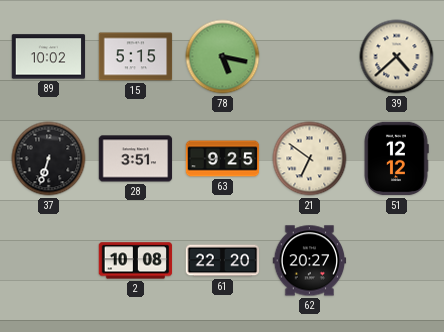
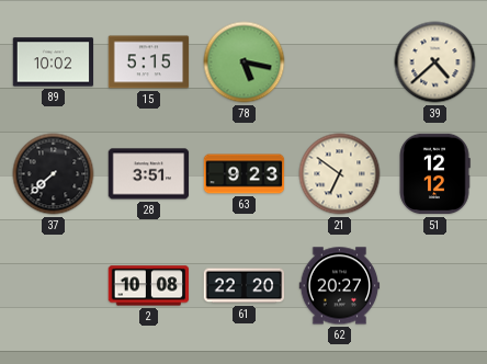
37: 6:33 -> 7:38
63: 9:25 -> 9:23
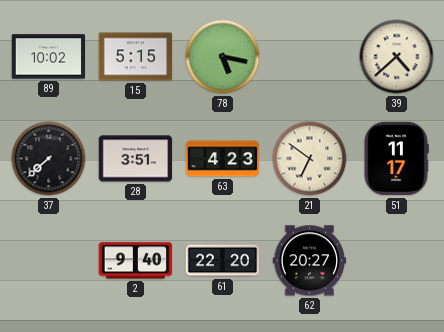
63: 9:23 -> 4:23
51: 12:12 -> 11:17
2: 10:08 -> 9:40
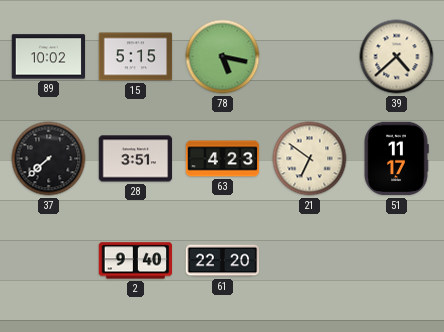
62: 20:27 -> none
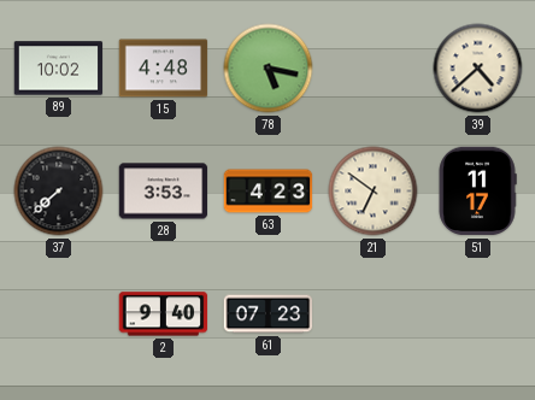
15: 5:15 -> 4:48
28: 3:51 -> 3:53
61: 22:20 -> 07:23
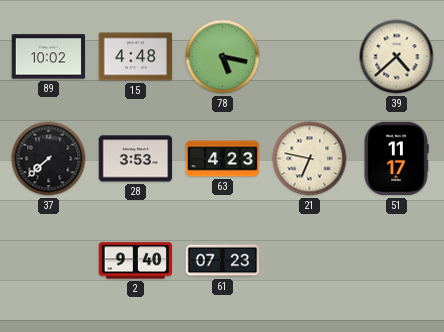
21: 6:51 -> 6:47
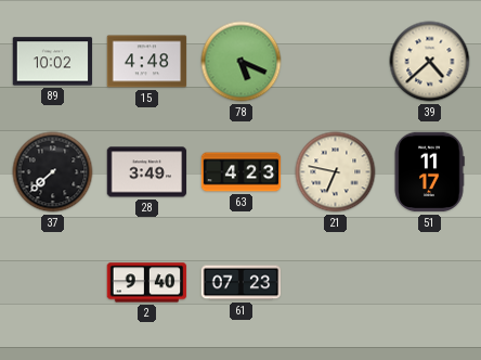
78: 5:17 -> 5:19
28: 3:53 -> 3:49
